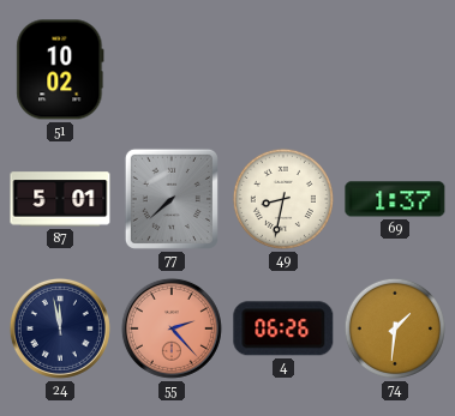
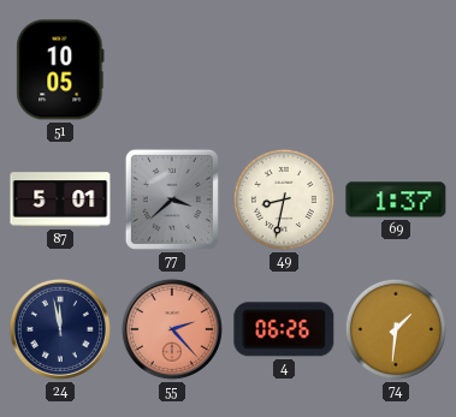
51: 10:02 -> 10:05
77: 7:38 -> 3:38
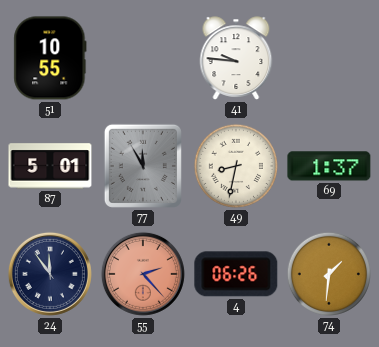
51: 10:05 -> 10:55
41: none -> 9:46
77: 3:38 -> 11:55
24: 11:58 -> 11:54
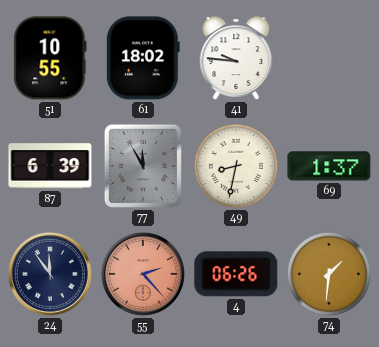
61: none -> 18:02
87: 5:01 -> 6:39
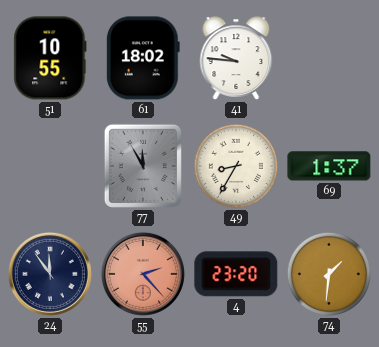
87: 6:39 -> none
49: 8:32 -> 8:35
4: 06:26 -> 23:20
